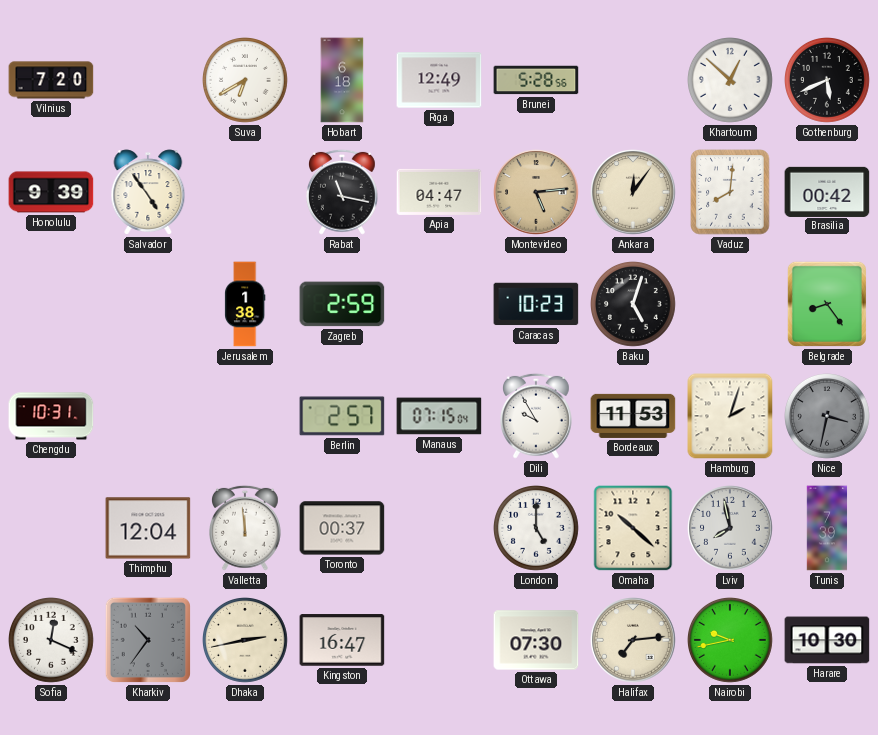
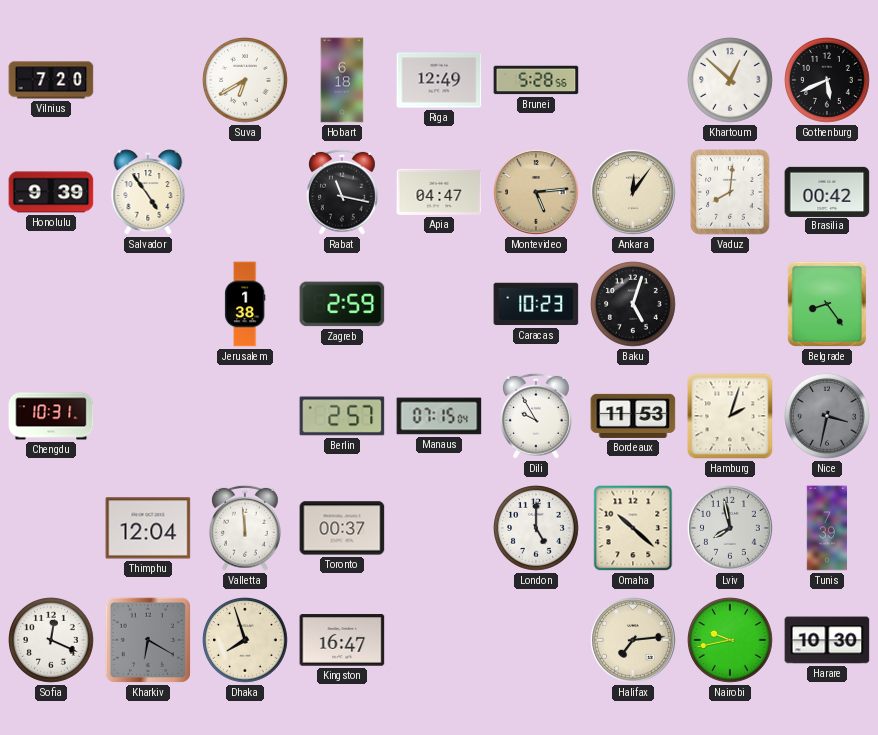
Kharkiv: 10:36 -> 6:20
Dhaka: 2:43 -> 7:57
Ottawa: 07:30 -> none
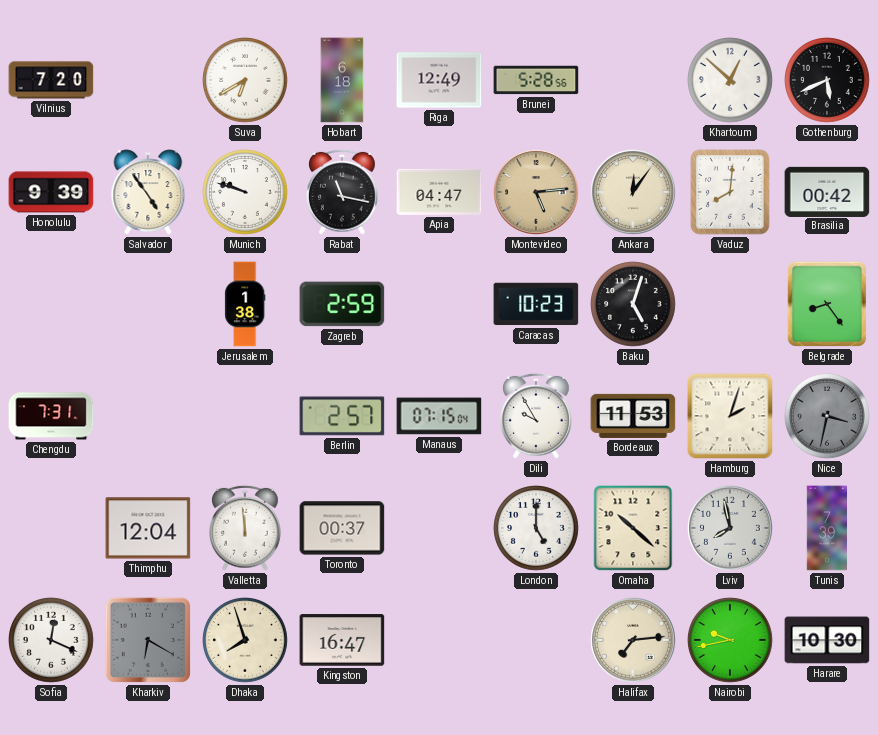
Munich: none -> 9:48
Chengdu: 10:31 -> 7:31
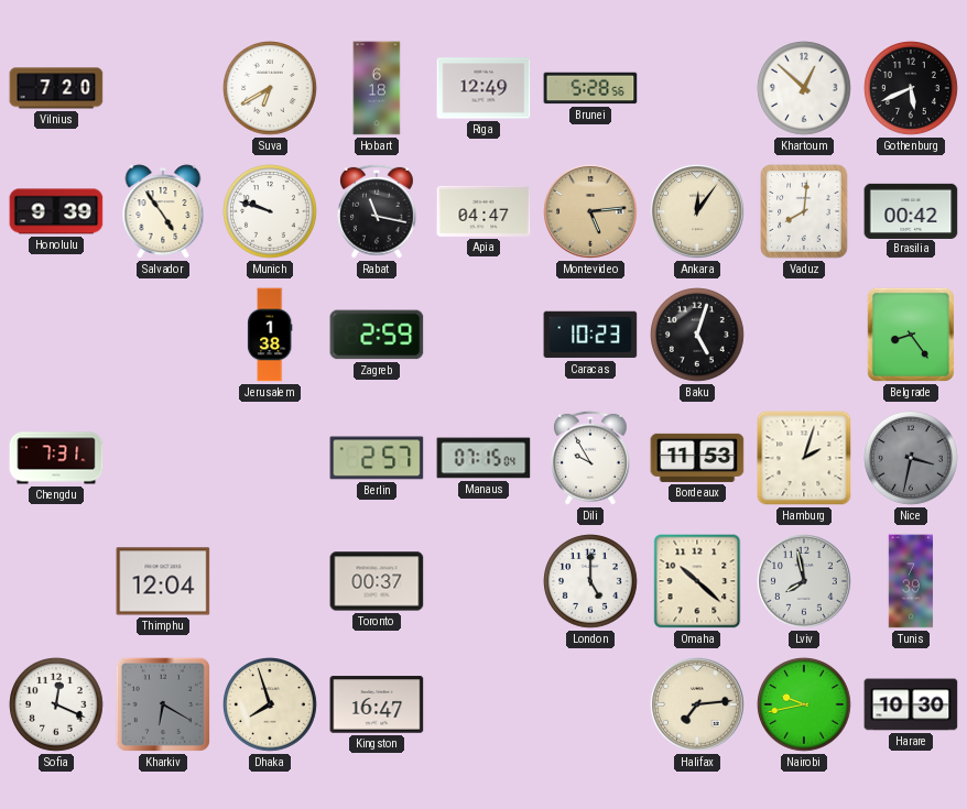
Valletta: 11:59 -> none
